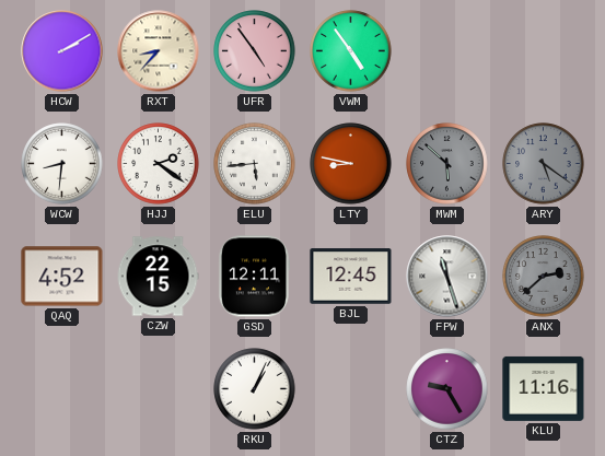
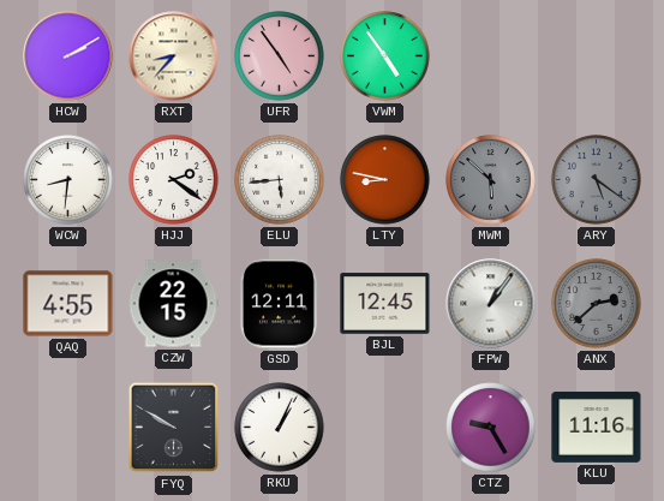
QAQ: 4:52 -> 4:55
FPW: 11:27 -> 1:06
FYQ: none -> 9:50
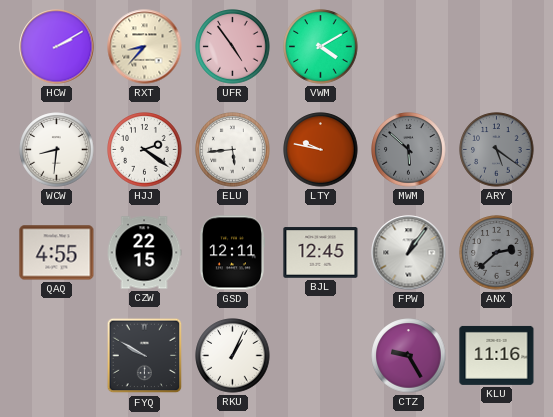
VWM: 4:54 -> 4:10
LTY: 8:47 -> 9:47
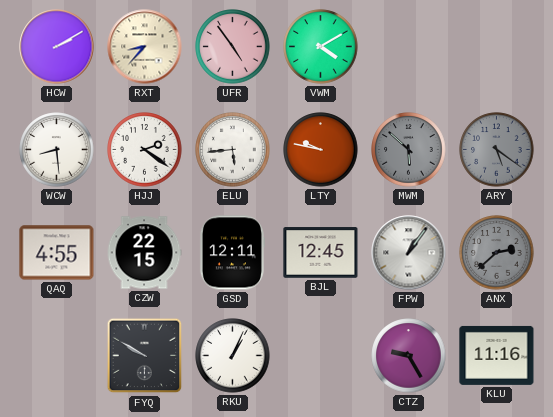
WCW: 8:31 -> 8:29
